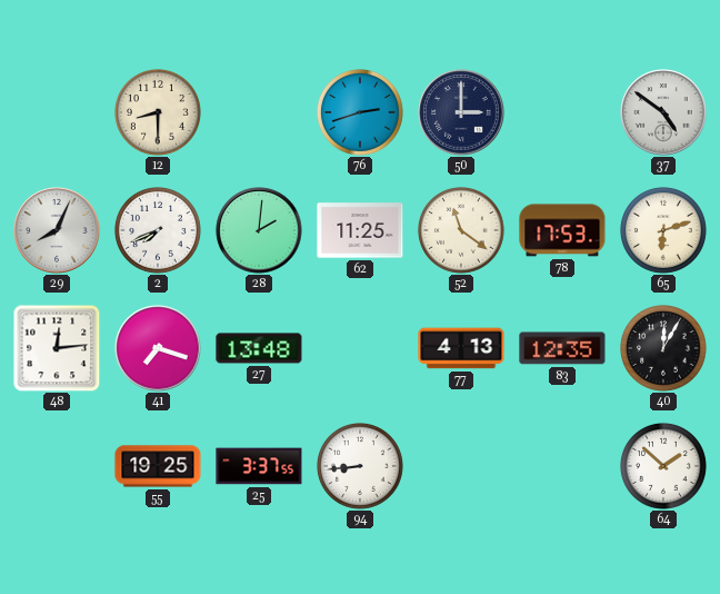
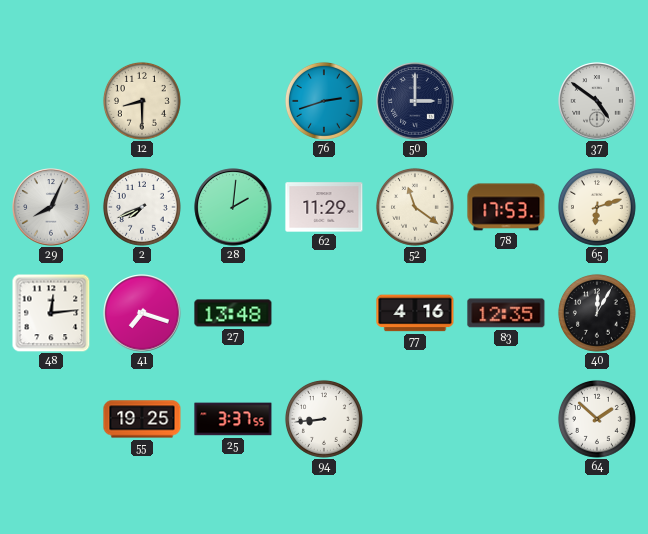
62: 11:25 -> 11:29
77: 4:13 -> 4:16
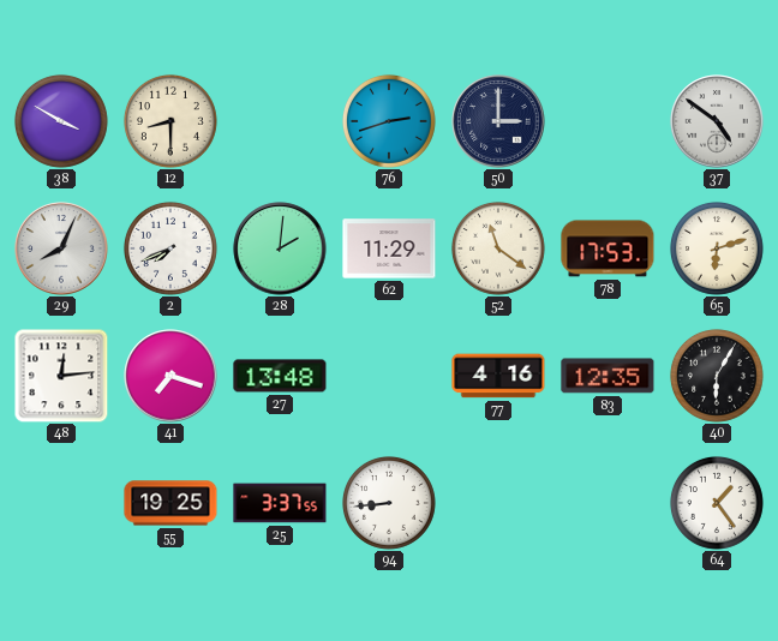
38: none -> 3:50
40: 12:05 -> 6:05
64: 1:52 -> 1:24
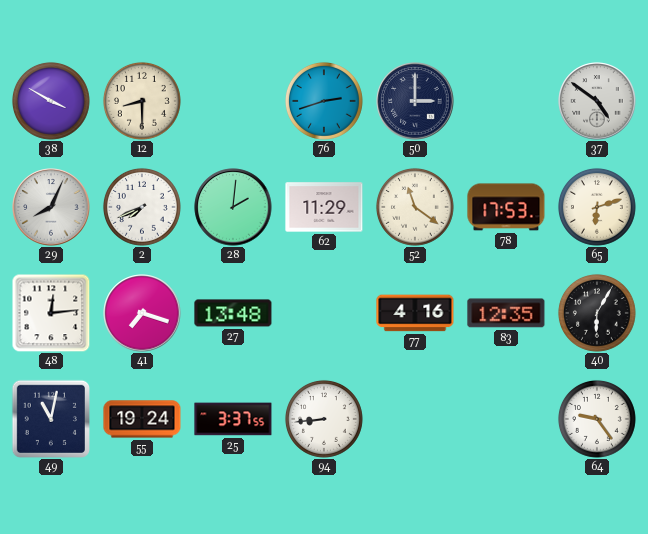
49: none -> 11:02
55: 19:25 -> 19:24
64: 1:24 -> 9:24
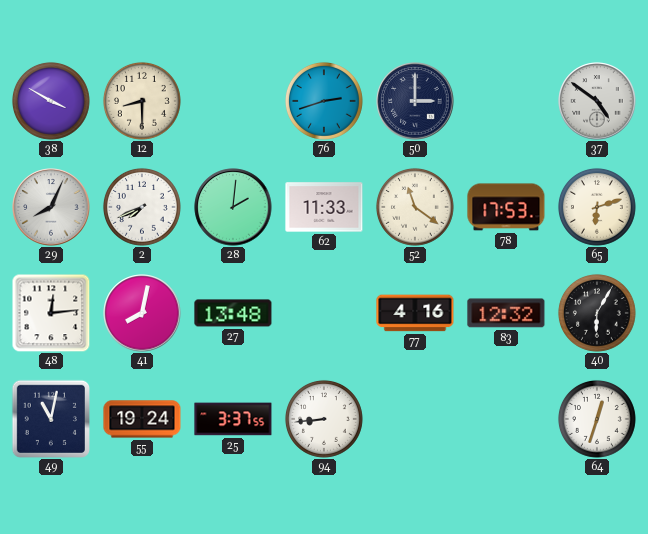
62: 11:29 -> 11:33
41: 7:18 -> 8:02
83: 12:35 -> 12:32
64: 9:24 -> 12:33
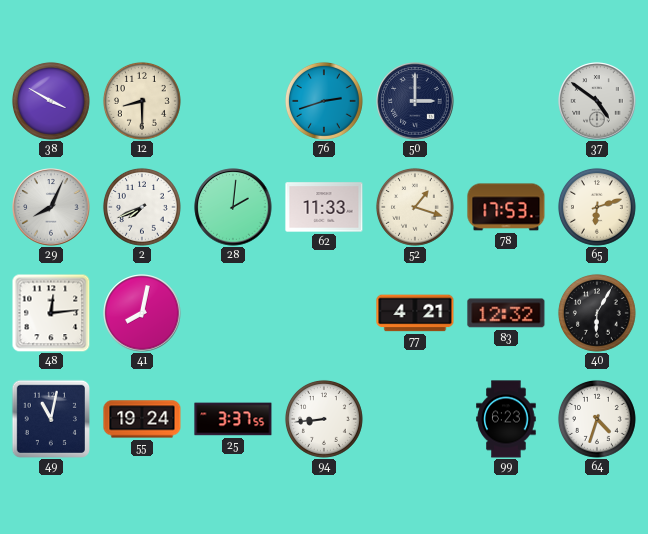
52: 11:21 -> 1:18
27: 13:48 -> none
77: 4:16 -> 4:21
99: none -> 6:23
64: 12:33 -> 4:33
